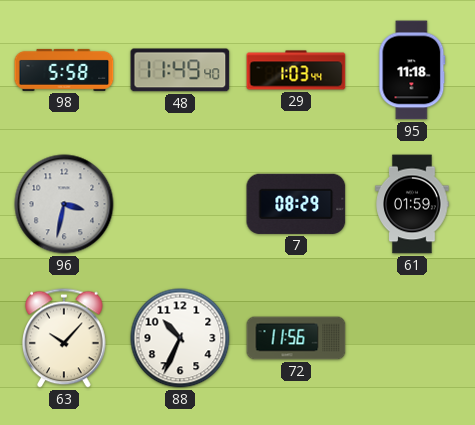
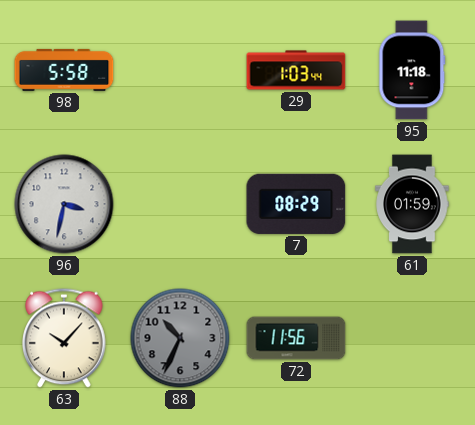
48: 11:49 -> none
88 dial: white -> grey
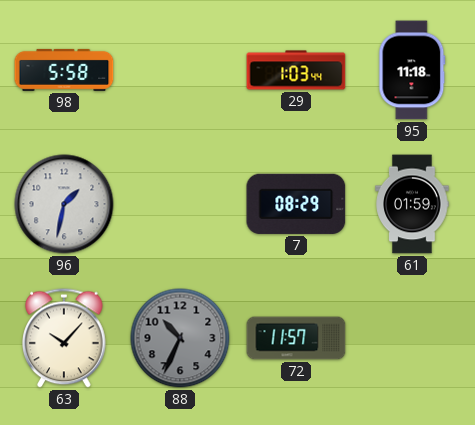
96: 3:32 -> 1:32
72: 11:56 -> 11:57
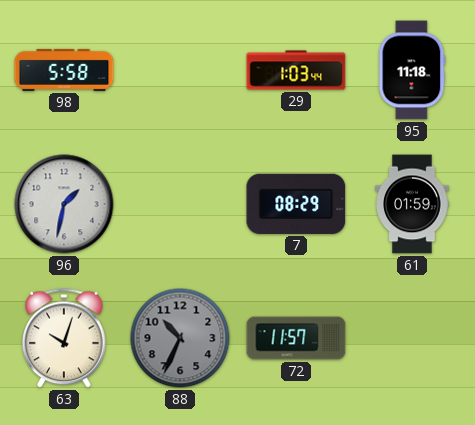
63: 10:07 -> 10:03
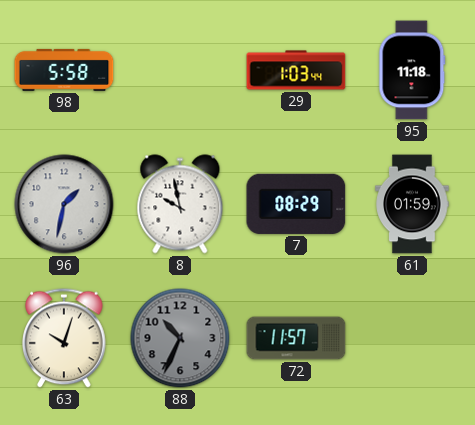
8: none -> 9:58
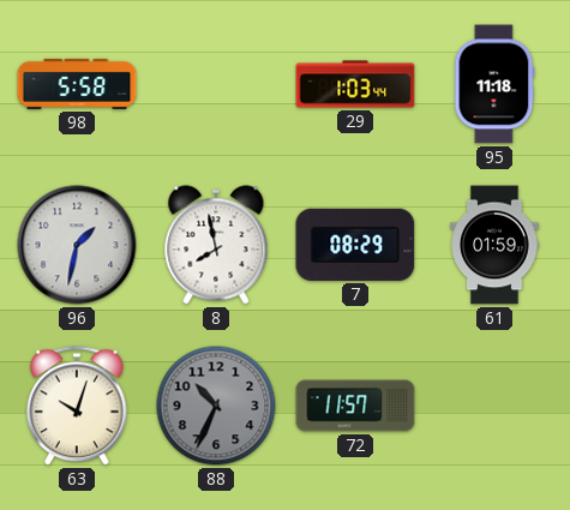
8: 9:58 -> 7:58
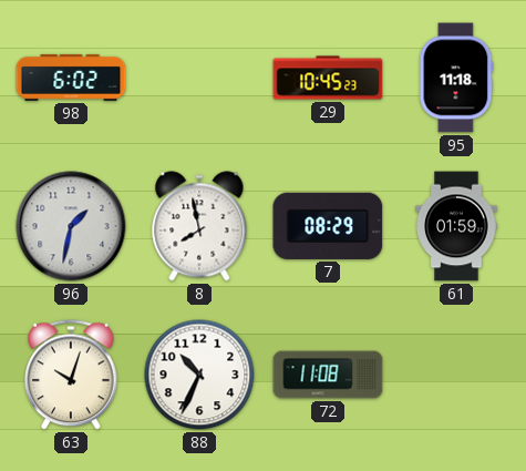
98: 5:58 -> 6:02
29: 1:03 -> 10:45
88 dial: grey -> white
72: 11:57 -> 11:08
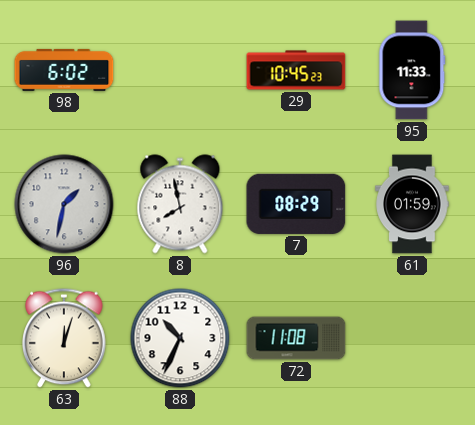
95: 11:18 -> 11:33
63: 10:03 -> 12:03
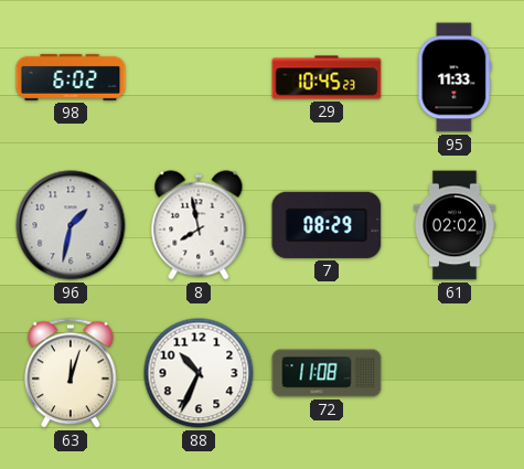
61: 01:59 -> 02:02
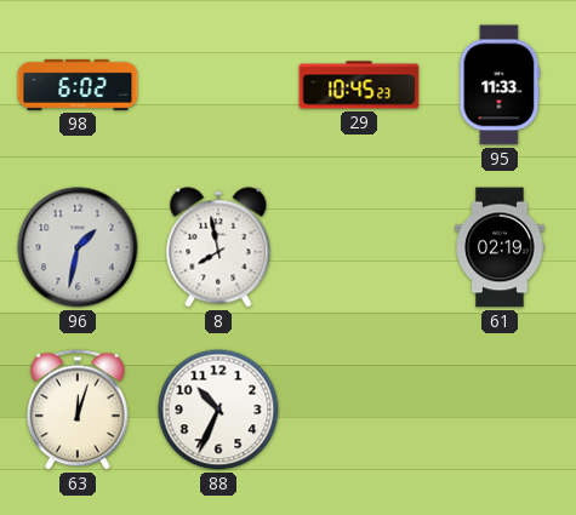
7: 08:29 -> none
61: 02:02 -> 02:19
72: 11:08 -> none
